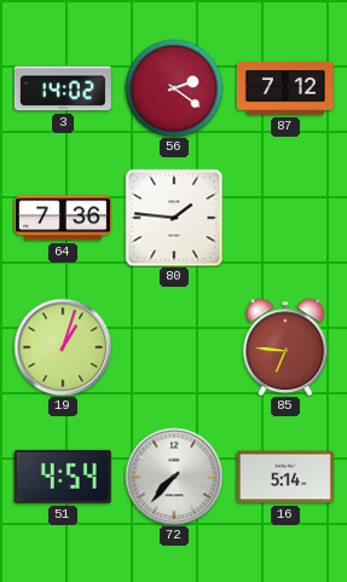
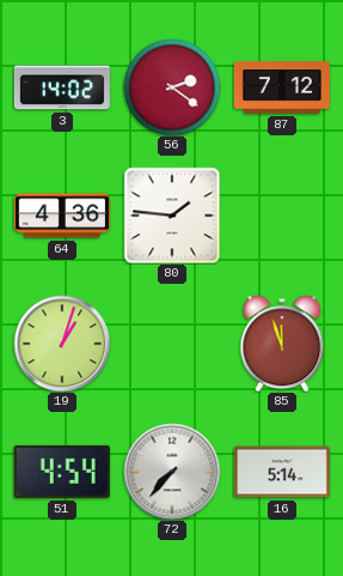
64: 7:36 -> 4:36
85: 6:46 -> 11:57
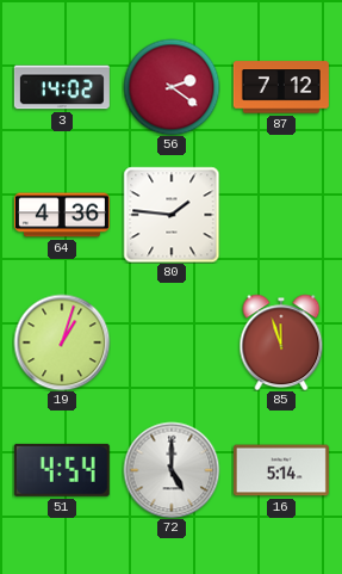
72: 7:37 -> 5:00
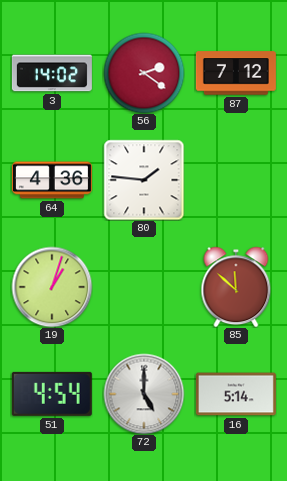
85: 11:57 -> 11:52
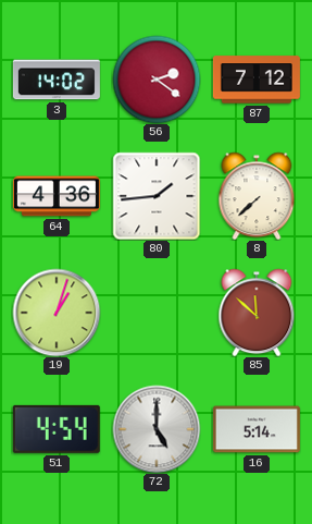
80: 1:46 -> 1:44
8: none -> 7:38
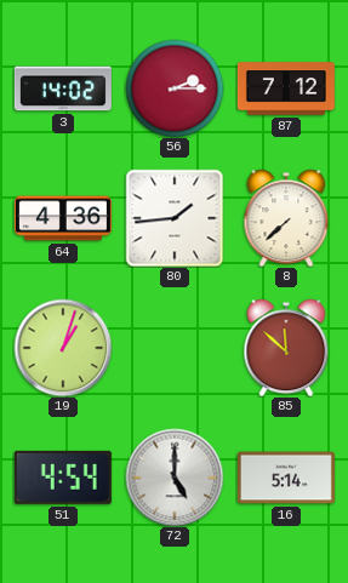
56: 2:21 -> 2:15
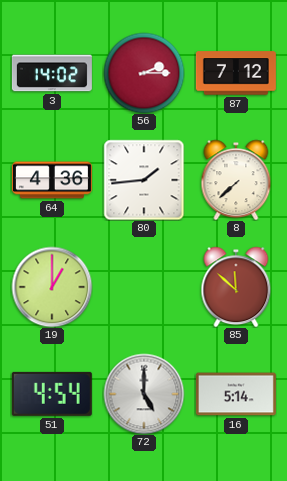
19: 1:03 -> 1:00
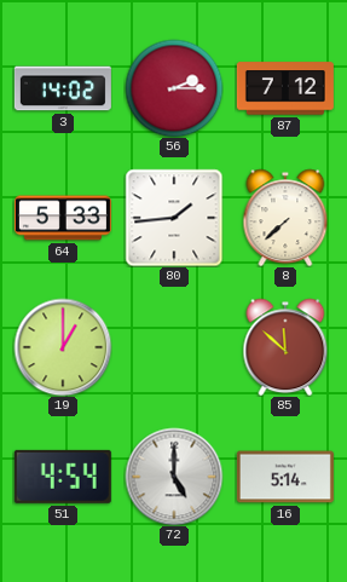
64: 4:36 -> 5:33
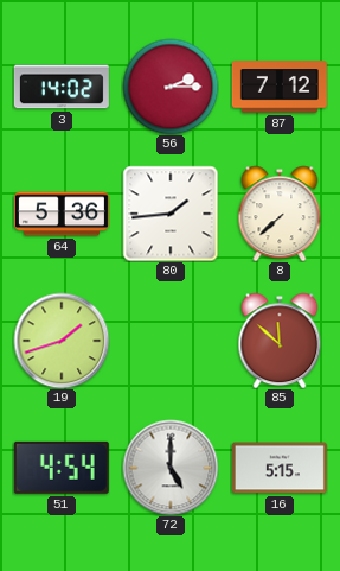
64: 5:33 -> 5:36
19: 1:00 -> 1:42
16: 5:14 -> 5:15
